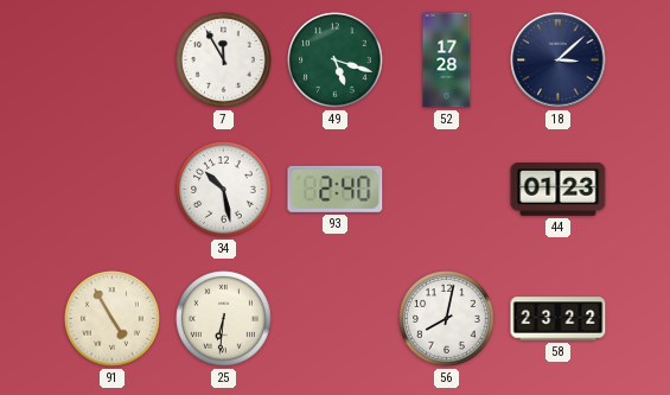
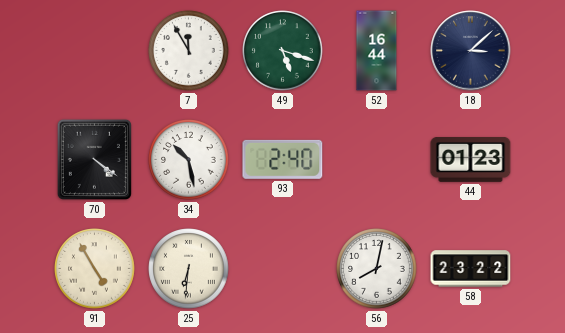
52: 17:28 -> 16:44
70: none -> 4:21
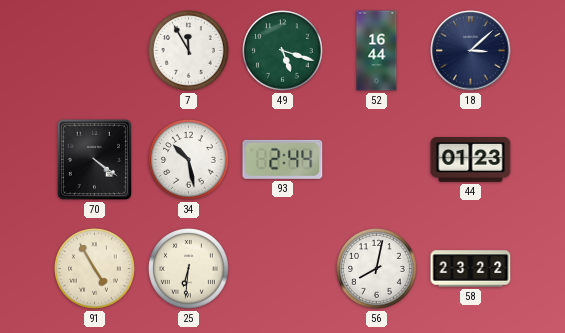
93: 2:40 -> 2:44
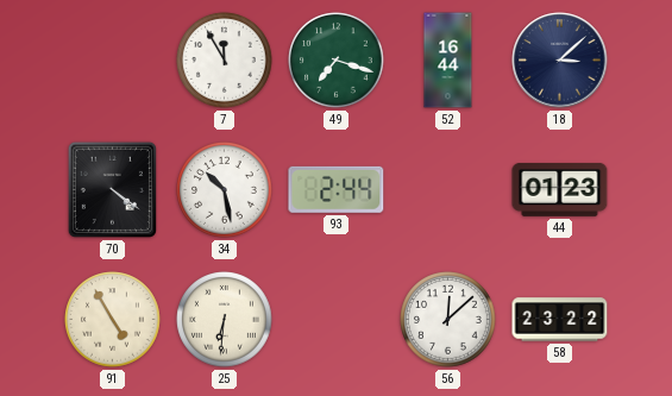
49: 5:18 -> 7:18
56: 8:02 -> 12:08
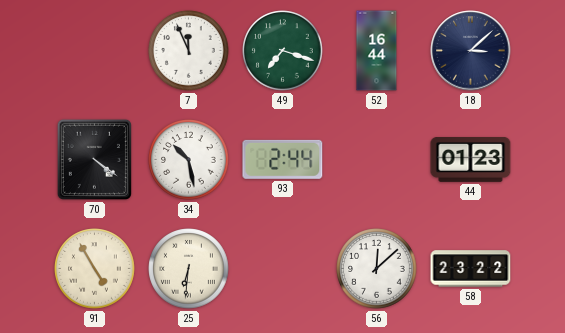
7: 11:55 -> 11:56
